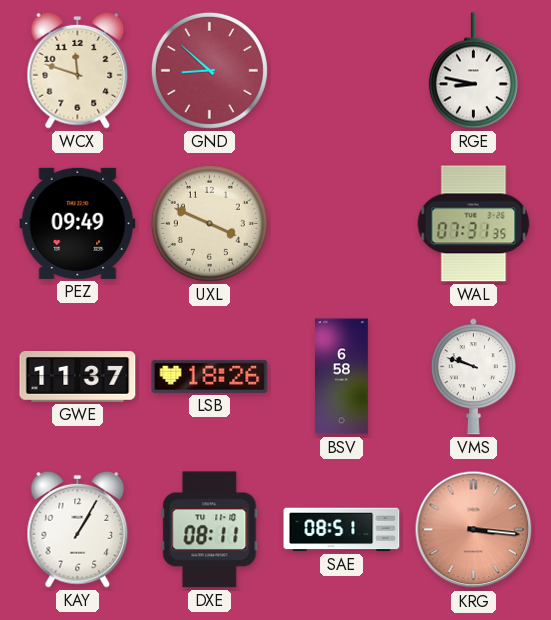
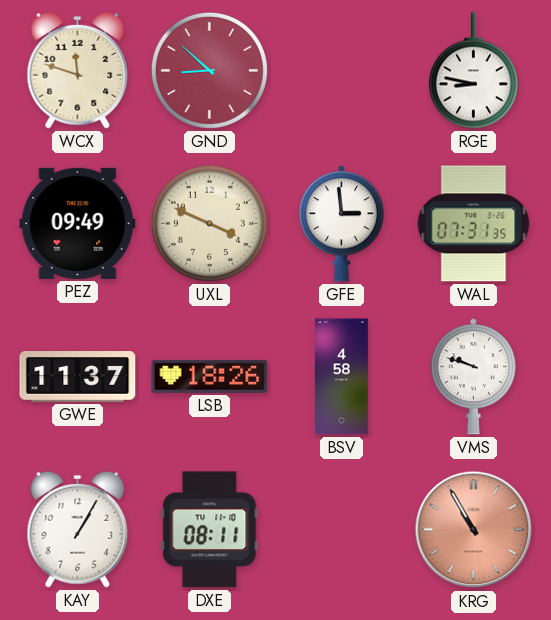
GFE: none -> 2:59
BSV: 6:58 -> 4:58
SAE: 08:51 -> none
KRG: 3:16 -> 10:55
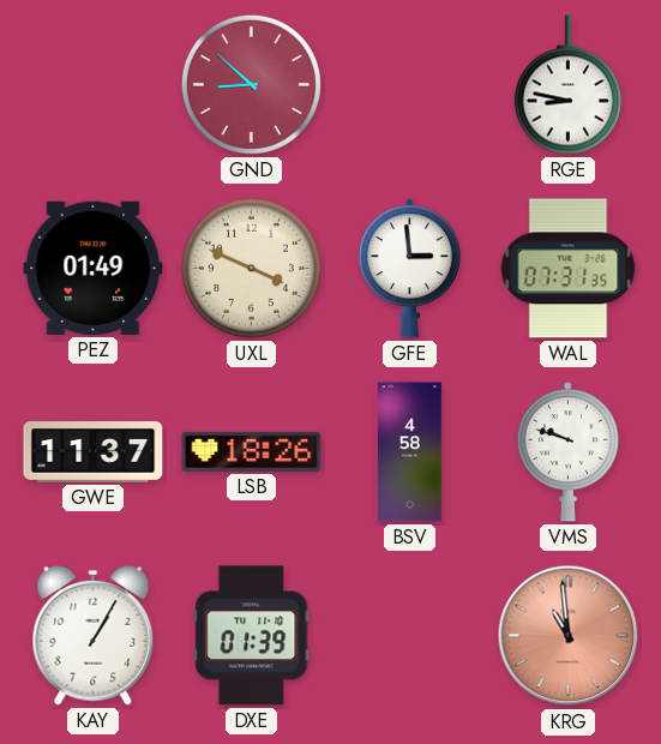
WCX: 11:48 -> none
PEZ: 09:49 -> 01:49
DXE: 08:11 -> 01:39
KRG: 10:55 -> 10:59
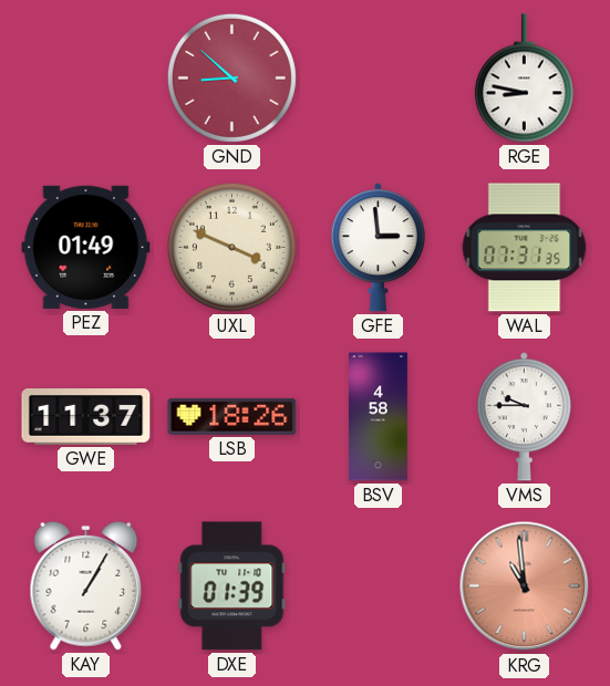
VMS: 9:48 -> 9:45
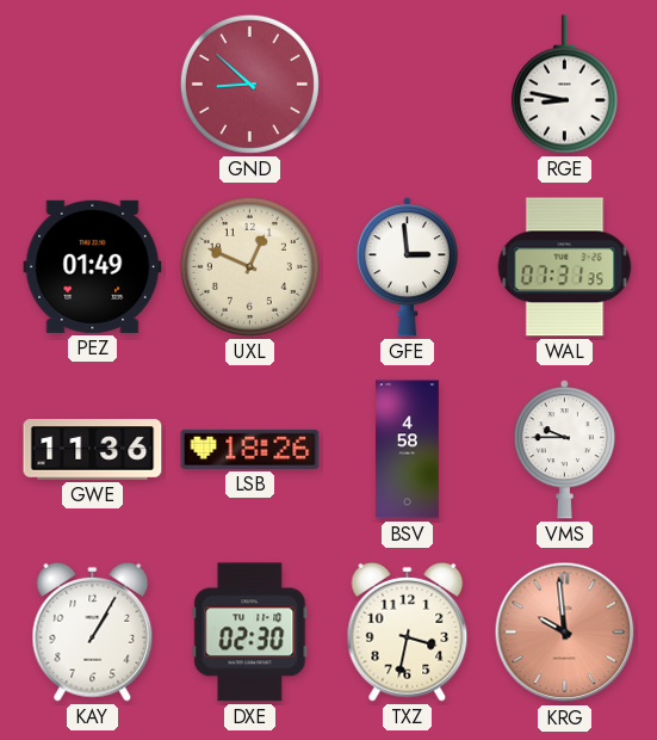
UXL: 3:49 -> 12:49
GWE: 11:37 -> 11:36
DXE: 01:39 -> 02:30
TXZ: none -> 3:32
KRG: 10:59 -> 9:59
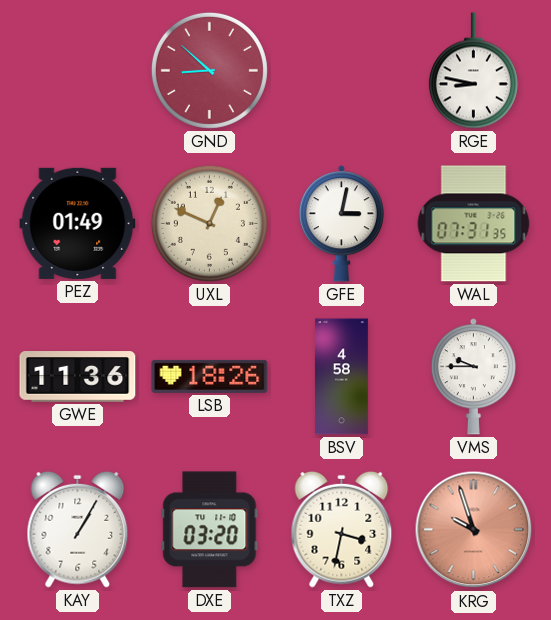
GFE: 2:59 -> 3:02
DXE: 02:30 -> 03:20
KRG: 9:59 -> 9:57
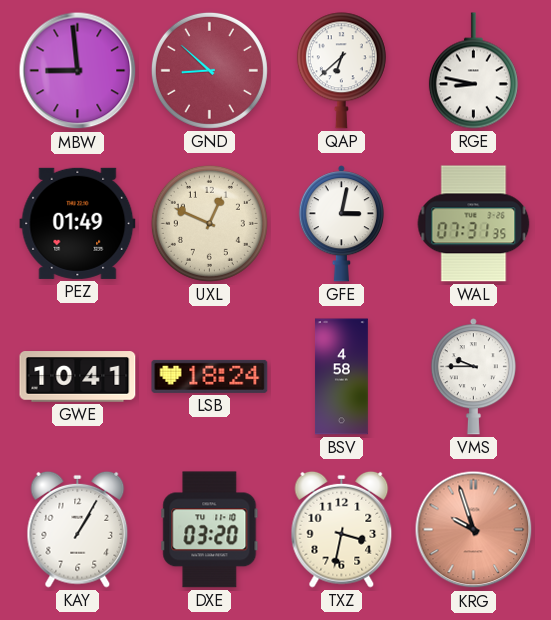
MBW: none -> 8:59
QAP: none -> 6:38
GWE: 11:36 -> 10:41
LSB: 18:26 -> 18:24
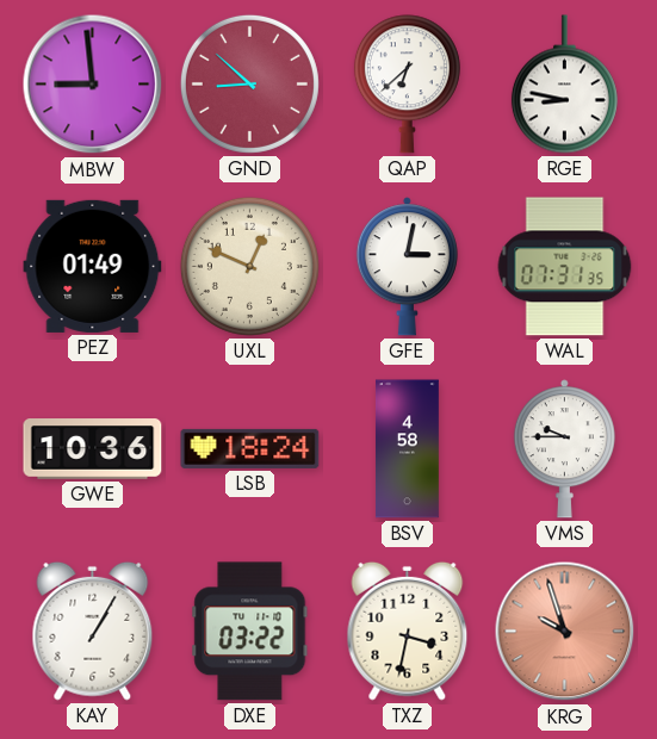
GWE: 10:41 -> 10:36
DXE: 03:20 -> 03:22
